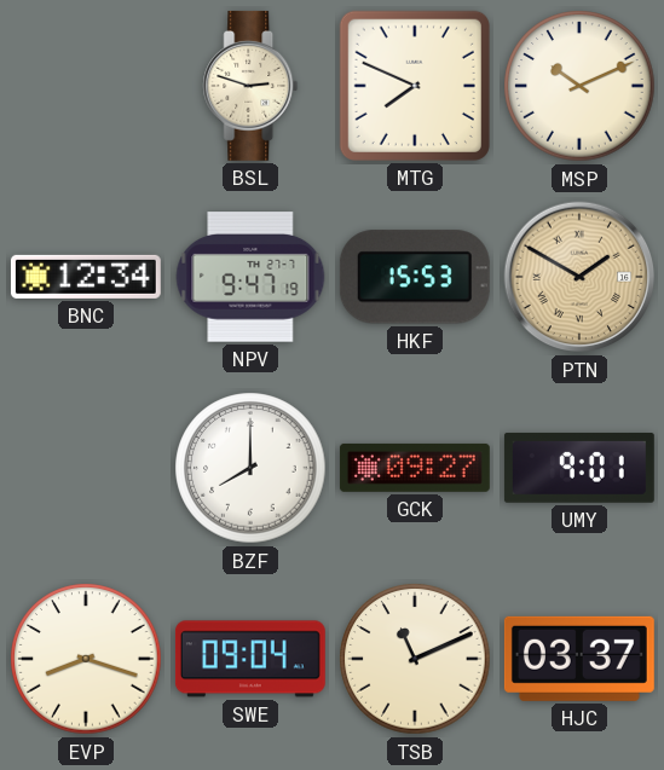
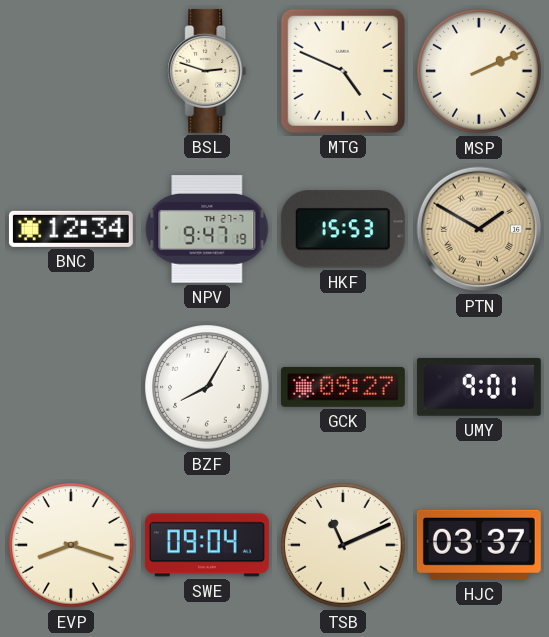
MTG: 7:49 -> 4:49
MSP: 10:11 -> 2:11
BZF: 8:00 -> 8:05
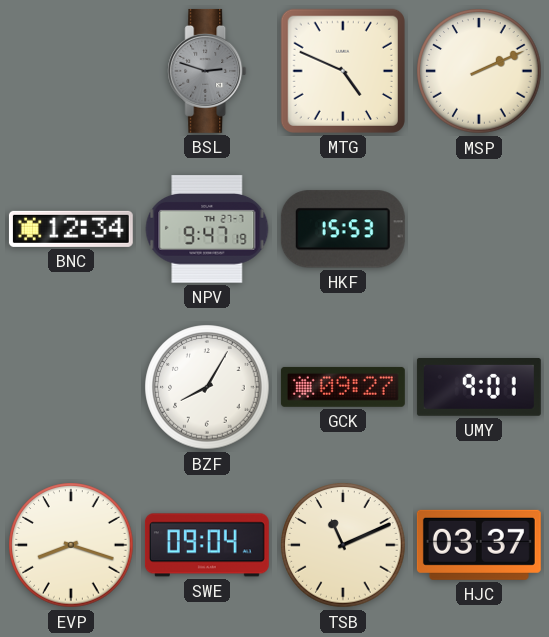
BSL dial: cream -> grey
PTN: 1:50 -> none
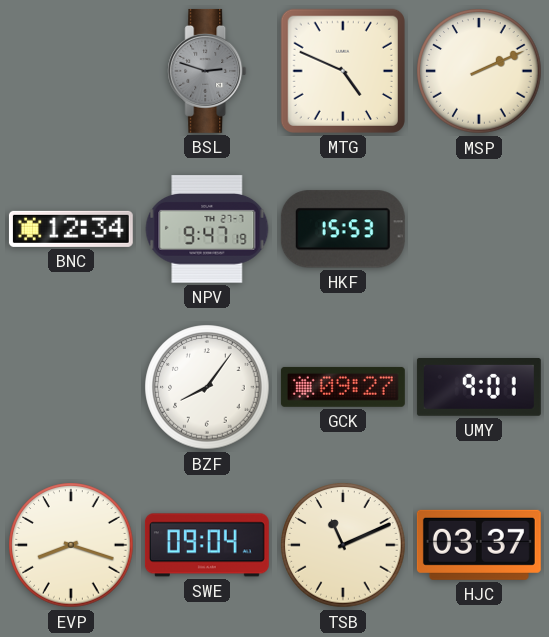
BZF: 8:05 -> 8:06
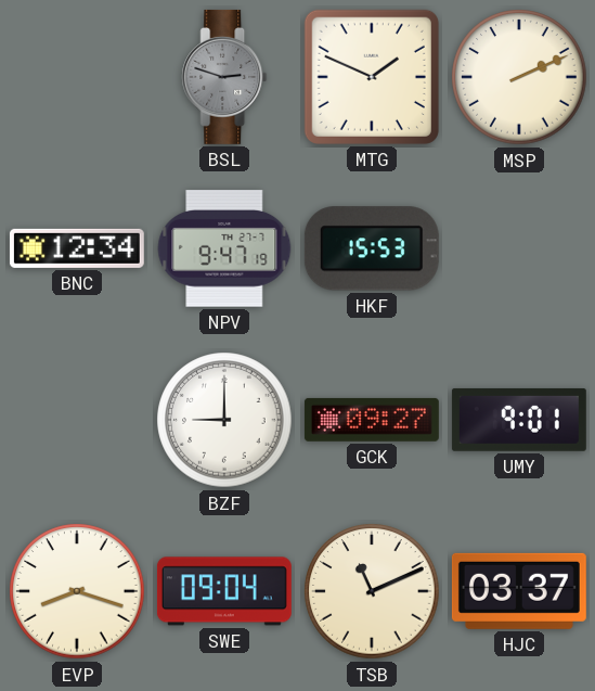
MTG: 4:49 -> 1:49
BZF: 8:06 -> 9:00
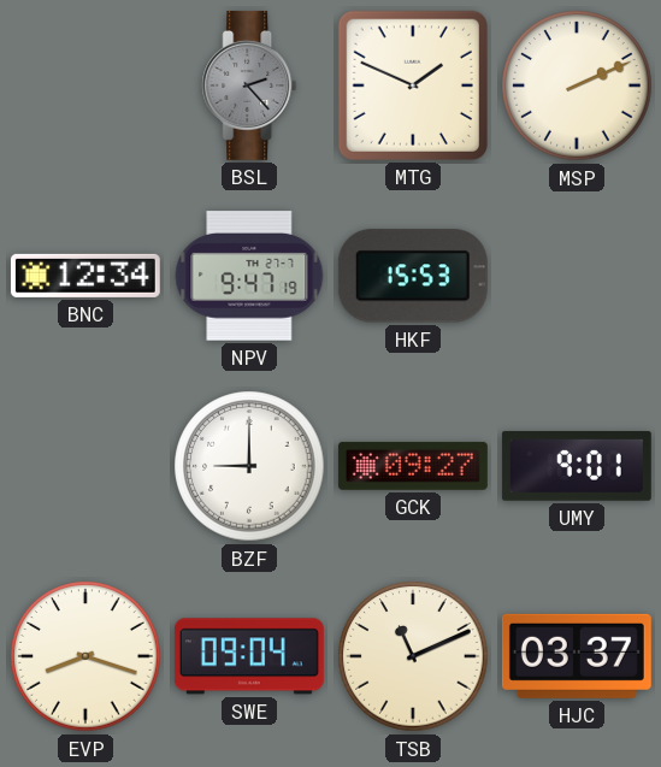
BSL: 2:48 -> 2:23
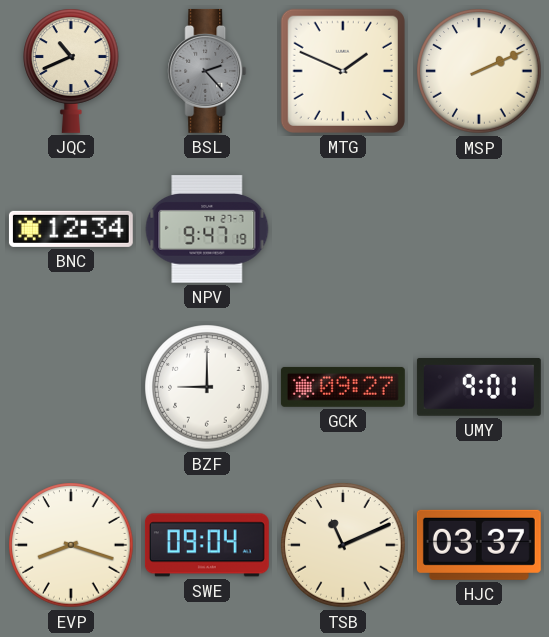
JQC: none -> 10:41
HKF: 15:53 -> none
